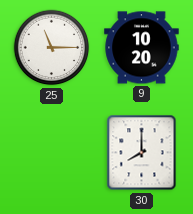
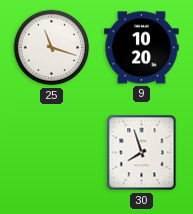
25: 11:15 -> 11:18
30: 8:00 -> 7:57
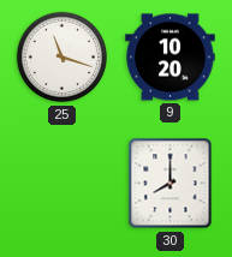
30: 7:57 -> 8:00
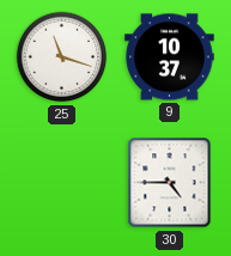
9: 10:20 -> 10:37
30: 8:00 -> 4:45
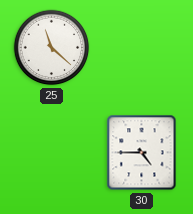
25: 11:18 -> 11:22
9: 10:37 -> none
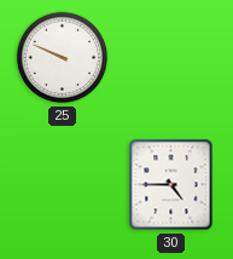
25: 11:22 -> 9:49
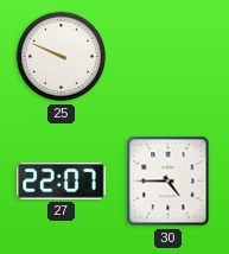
27: none -> 22:07
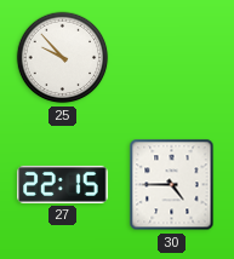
25: 9:49 -> 9:53
27: 22:07 -> 22:15
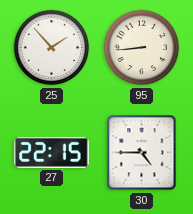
25: 9:53 -> 1:53
95: none -> 8:44
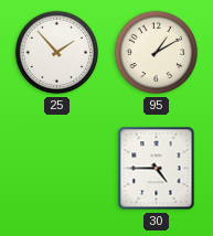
95: 8:44 -> 1:10
27: 22:15 -> none
